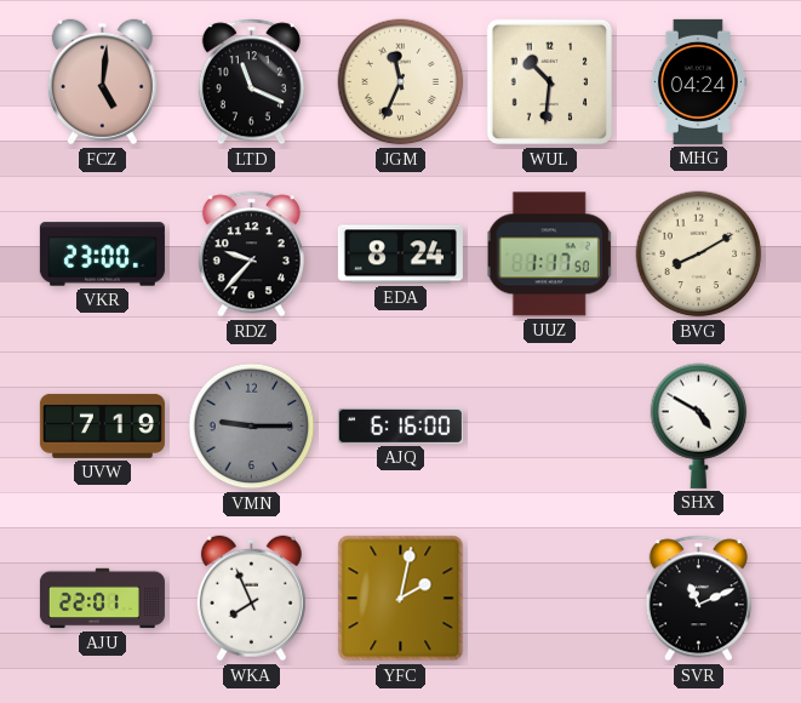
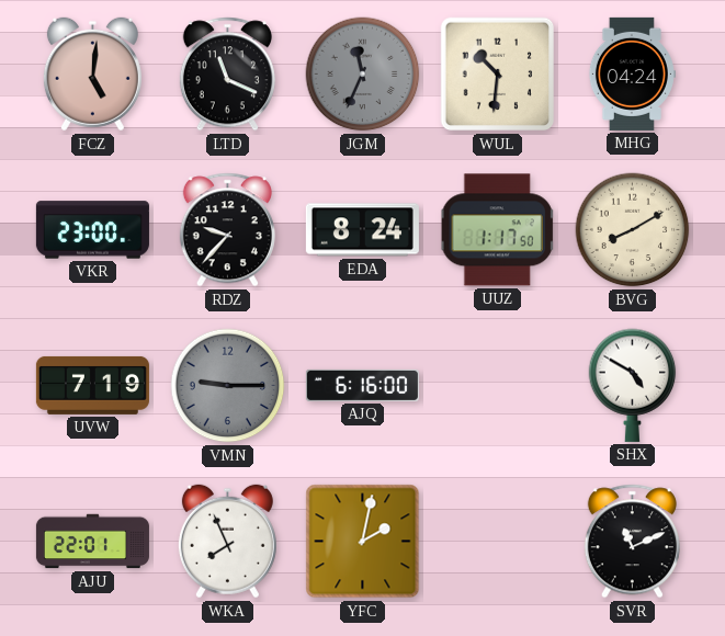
JGM dial: cream -> grey
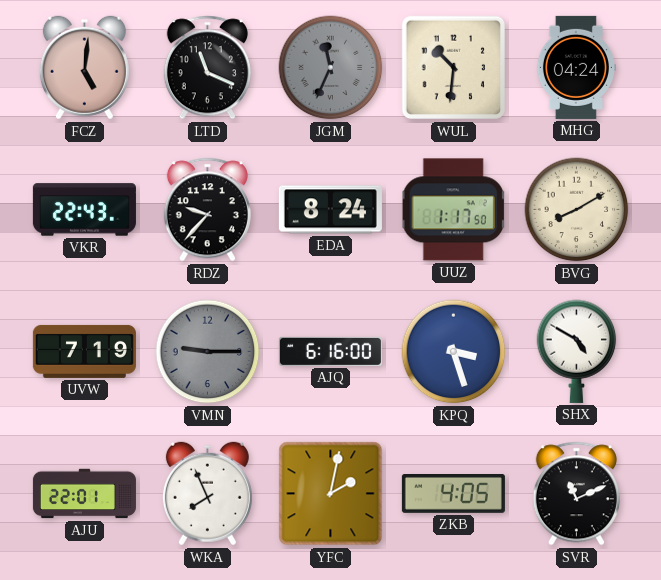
VKR: 23:00 -> 22:43
KPQ: none -> 3:27
ZKB: none -> 4:05
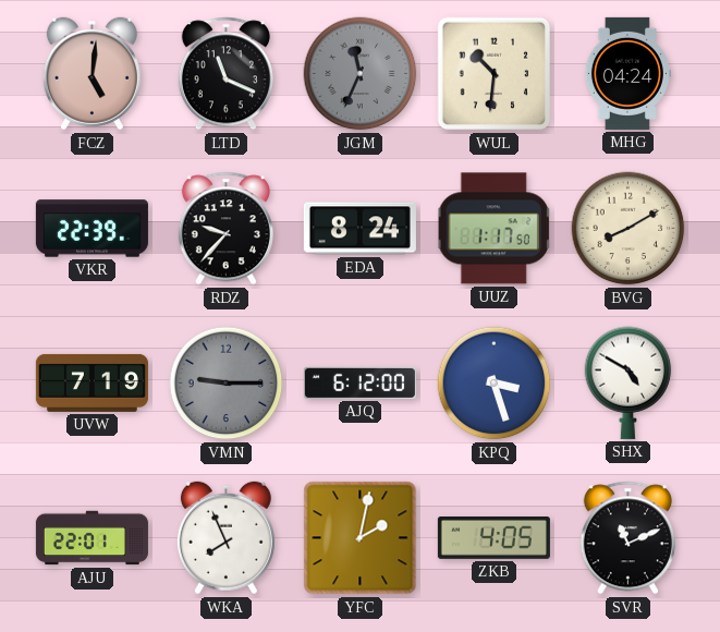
VKR: 22:43 -> 22:39
AJQ: 6:16 -> 6:12
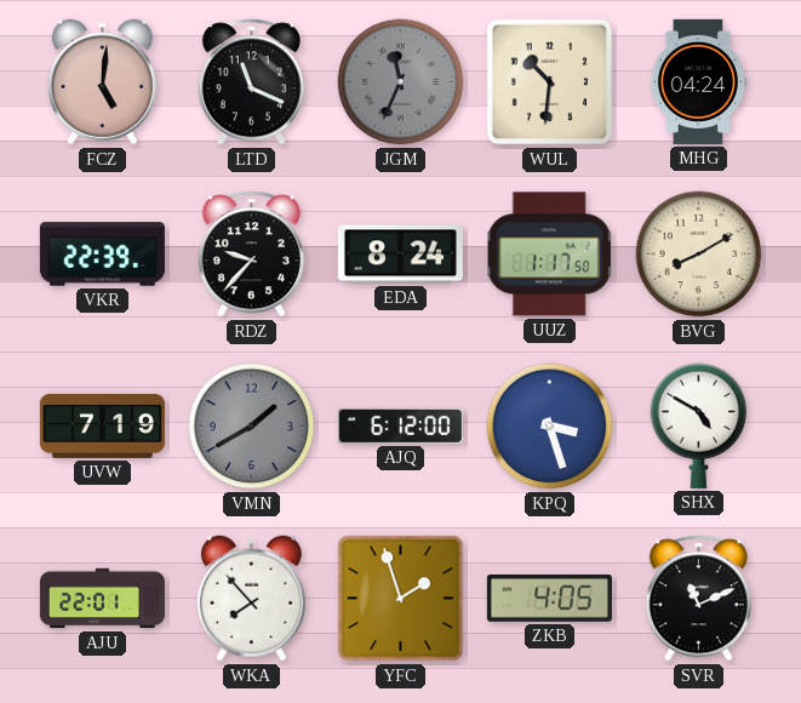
VMN: 9:15 -> 1:40
WKA: 7:56 -> 7:53
YFC: 2:02 -> 1:57
